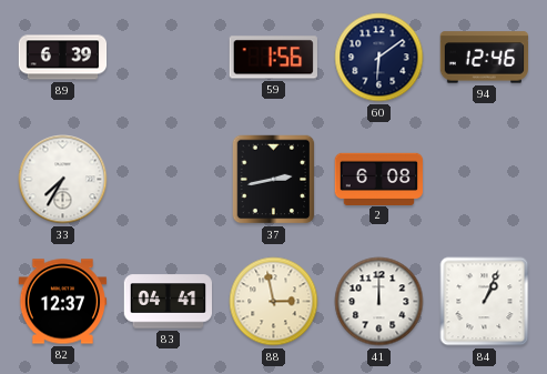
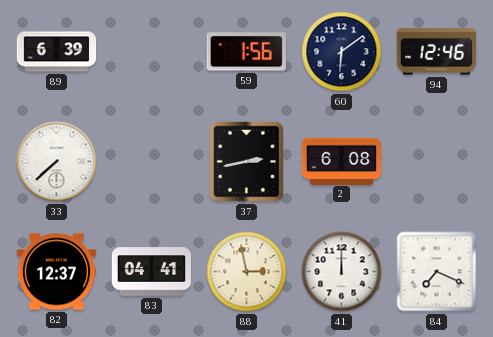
33: 7:35 -> 7:38
84: 1:04 -> 7:19
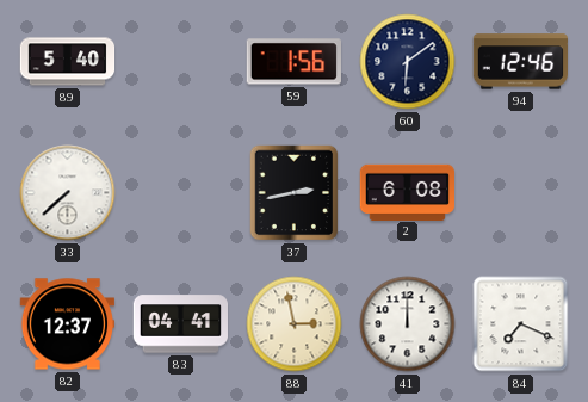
89: 6:39 -> 5:40
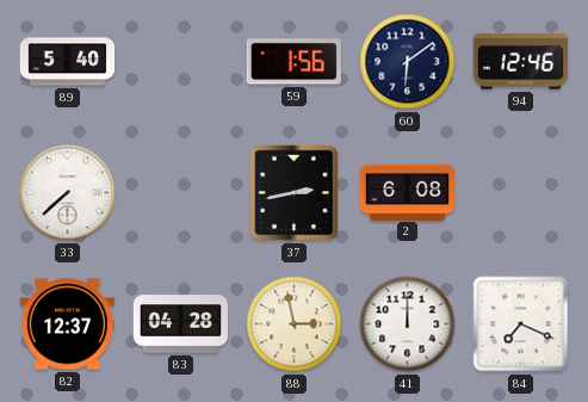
83: 04:41 -> 04:28
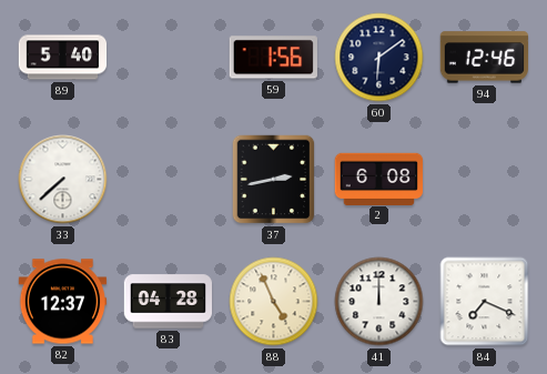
88: 2:58 -> 4:56
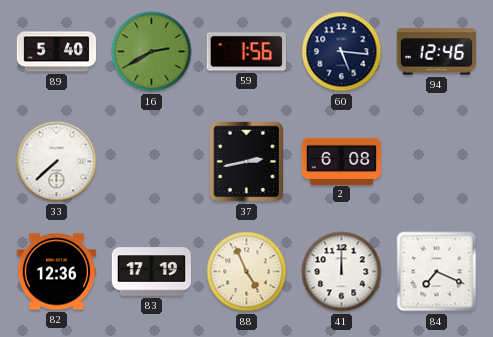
16: none -> 2:40
60: 6:09 -> 5:16
82: 12:37 -> 12:36
83: 04:28 -> 17:19
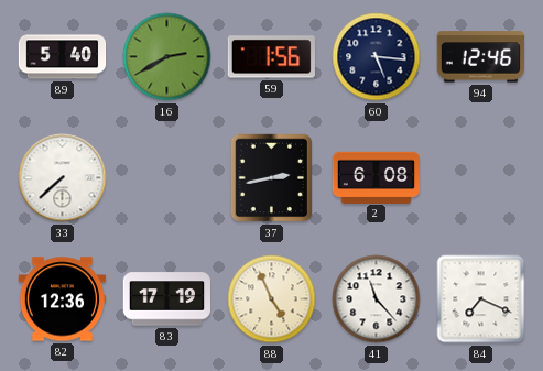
41: 12:00 -> 11:23
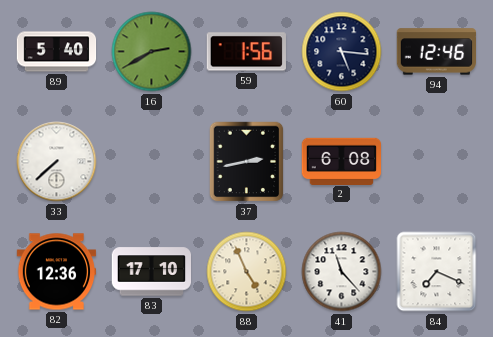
83: 17:19 -> 17:10
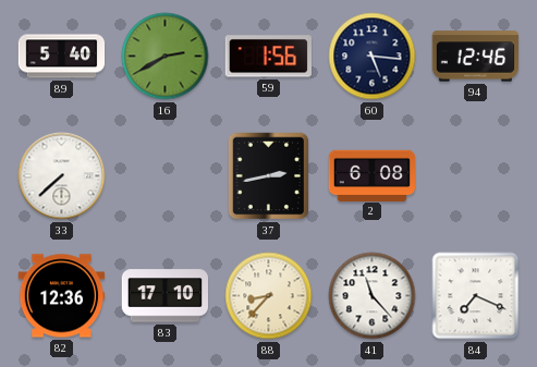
88: 4:56 -> 8:37
